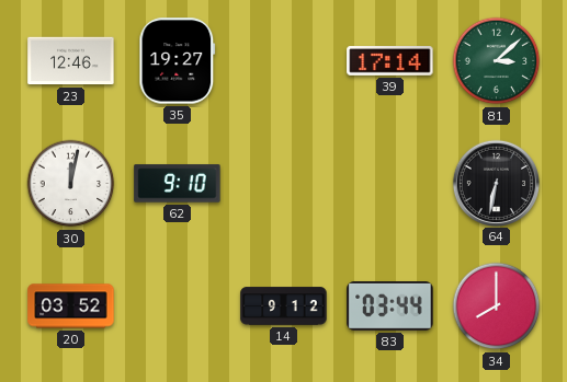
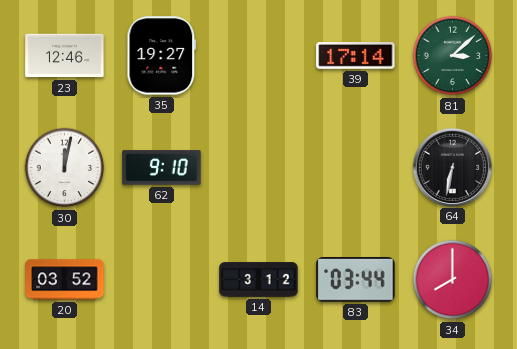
14: 9:12 -> 3:12
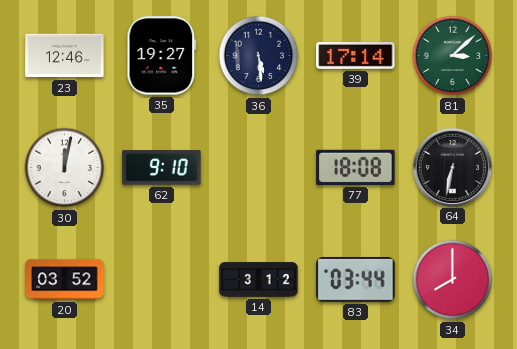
36: none -> 5:29
77: none -> 18:08
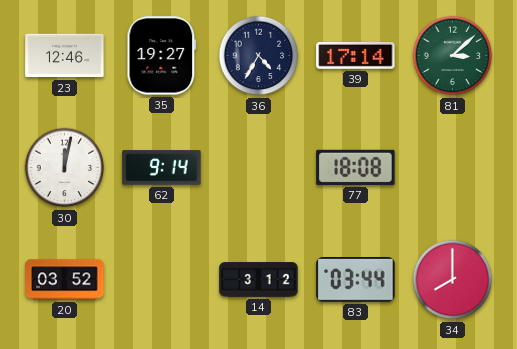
36: 5:29 -> 4:35
62: 9:10 -> 9:14
64: 6:32 -> none
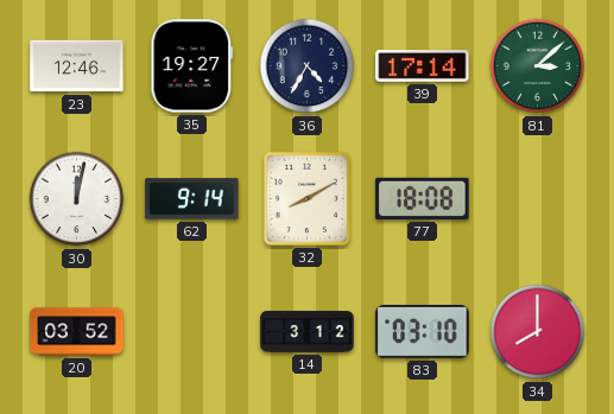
32: none -> 8:10
83: 03:44 -> 03:10
